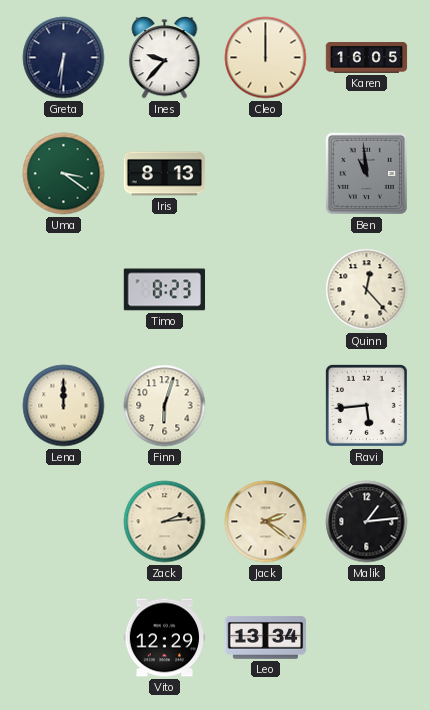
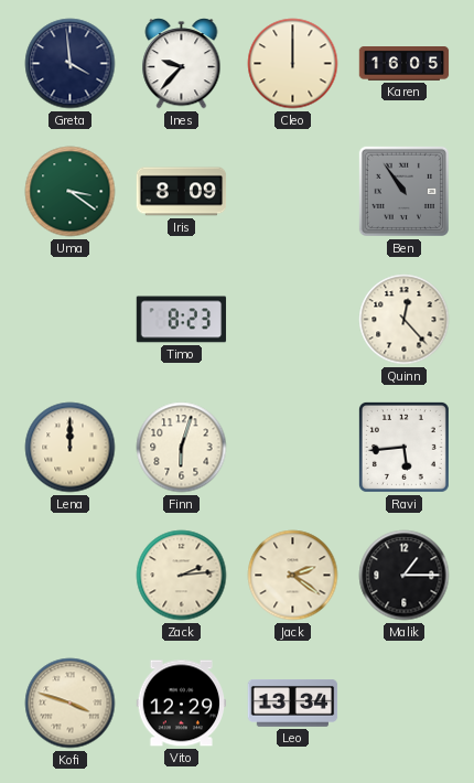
Greta: 6:31 -> 3:59
Iris: 8:13 -> 8:09
Ben: 10:59 -> 10:54
Malik: 1:14 -> 1:15
Kofi: none -> 3:48
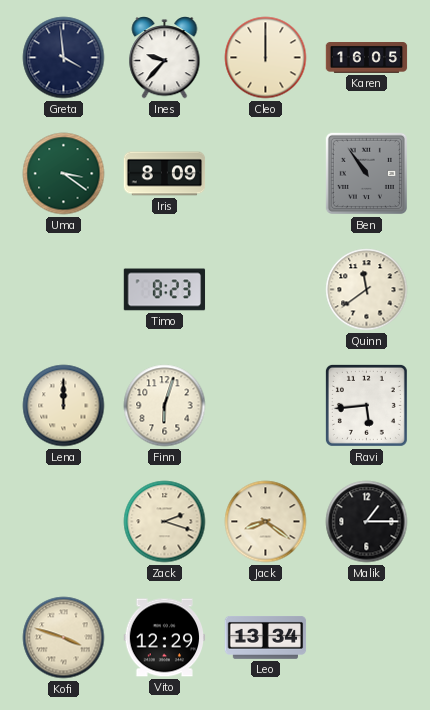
Quinn: 12:23 -> 11:39
Zack: 2:14 -> 2:18
Jack: 2:21 -> 8:21
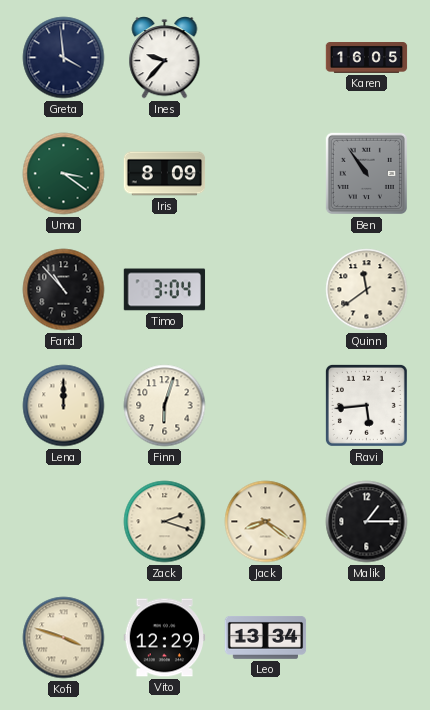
Cleo: 12:00 -> none
Farid: none -> 10:53
Timo: 8:23 -> 3:04
